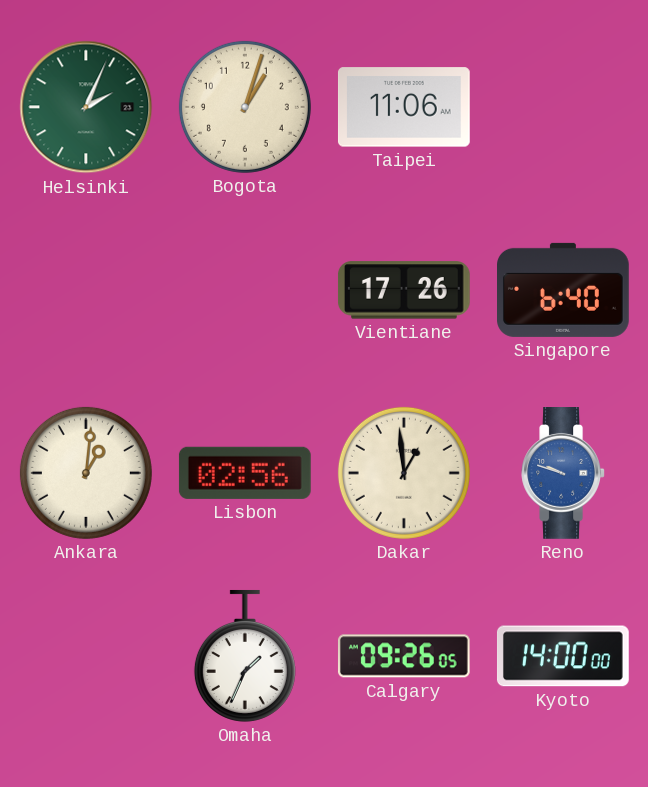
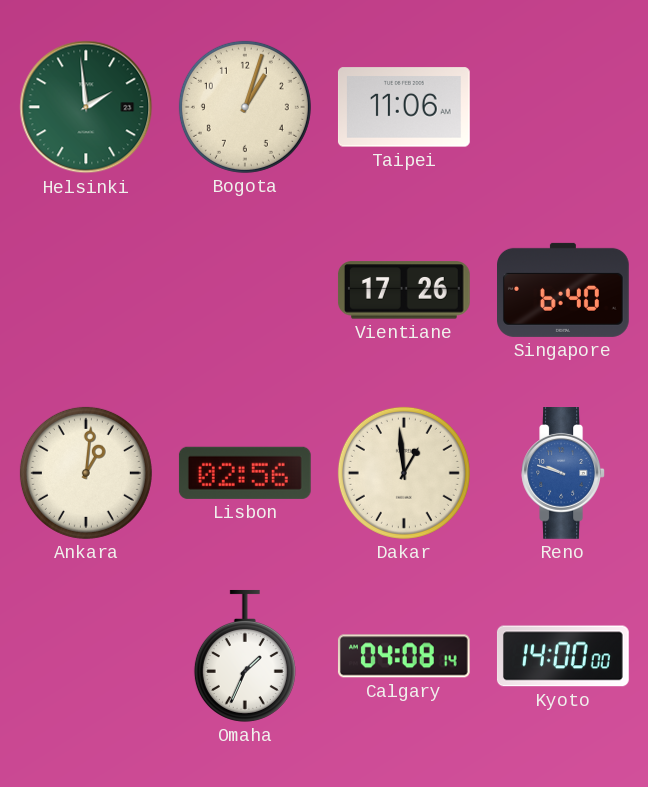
Helsinki: 2:04 -> 1:59
Calgary: 09:26 -> 04:08
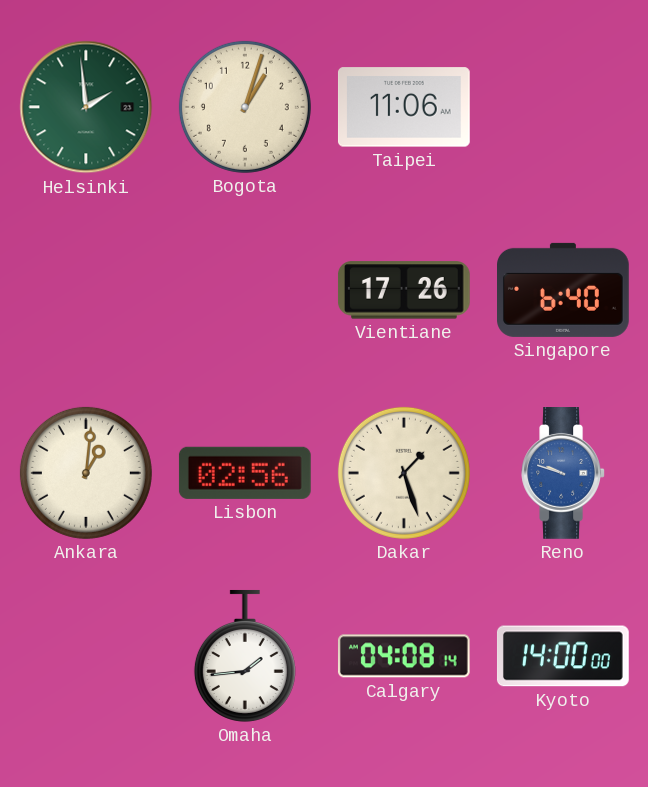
Dakar: 12:59 -> 1:27
Omaha: 1:34 -> 1:44
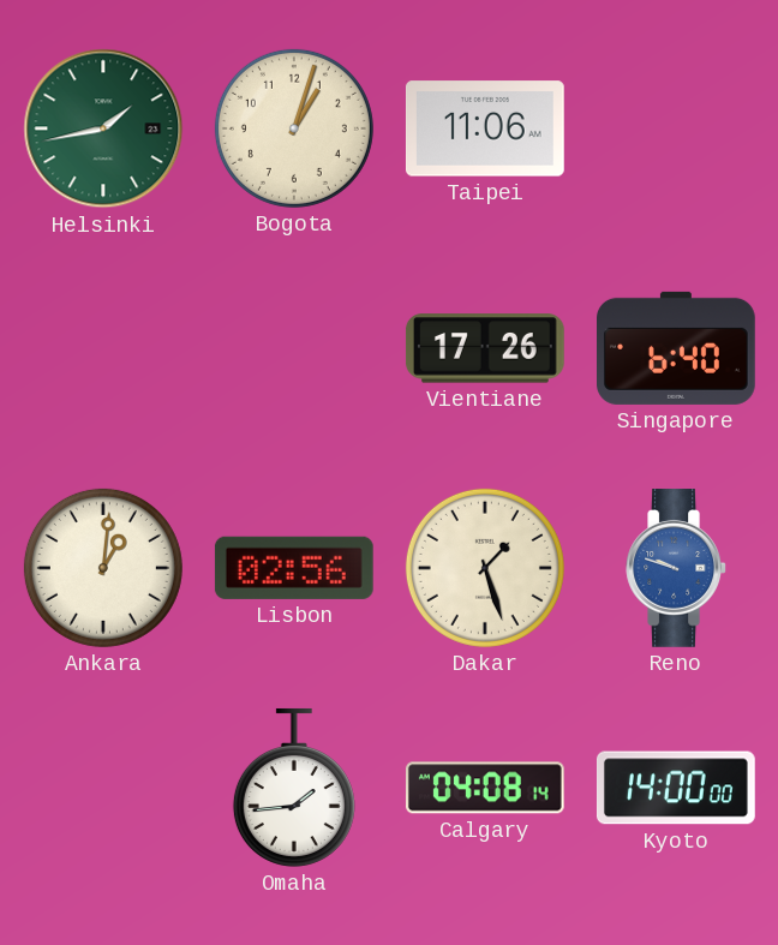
Helsinki: 1:59 -> 1:43
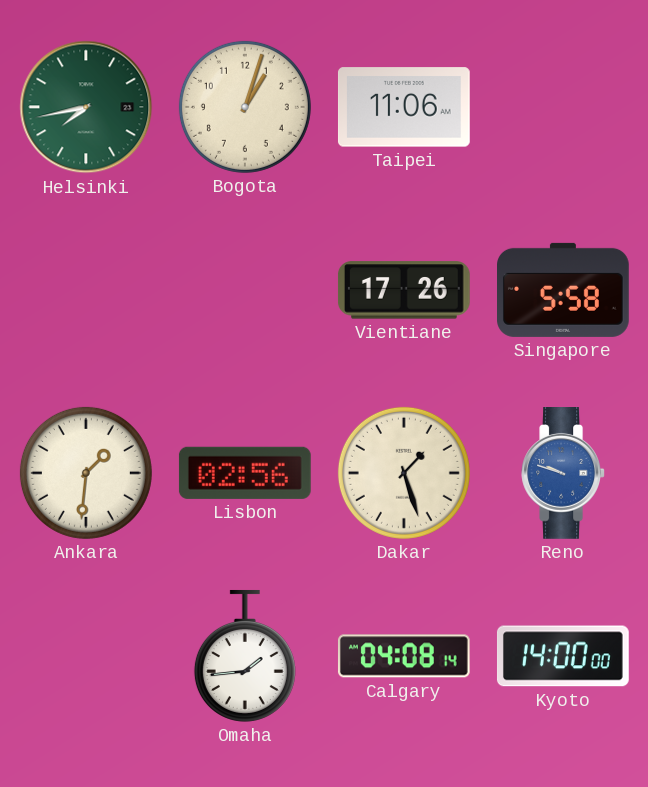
Helsinki: 1:43 -> 7:43
Singapore: 6:40 -> 5:58
Ankara: 1:01 -> 1:31
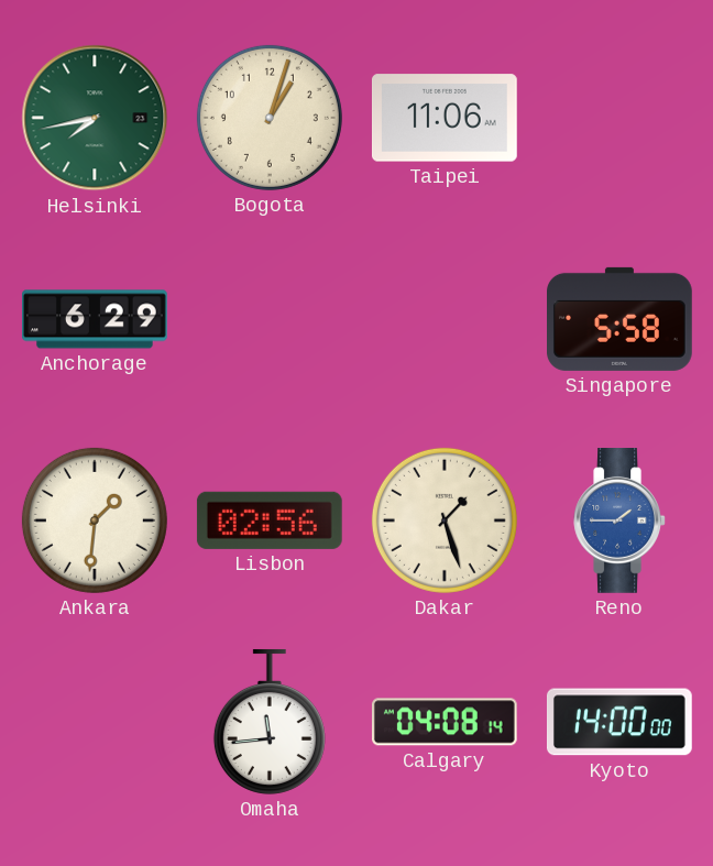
Anchorage: none -> 6:29
Vientiane: 17:26 -> none
Reno: 9:48 -> 1:45
Omaha: 1:44 -> 11:44
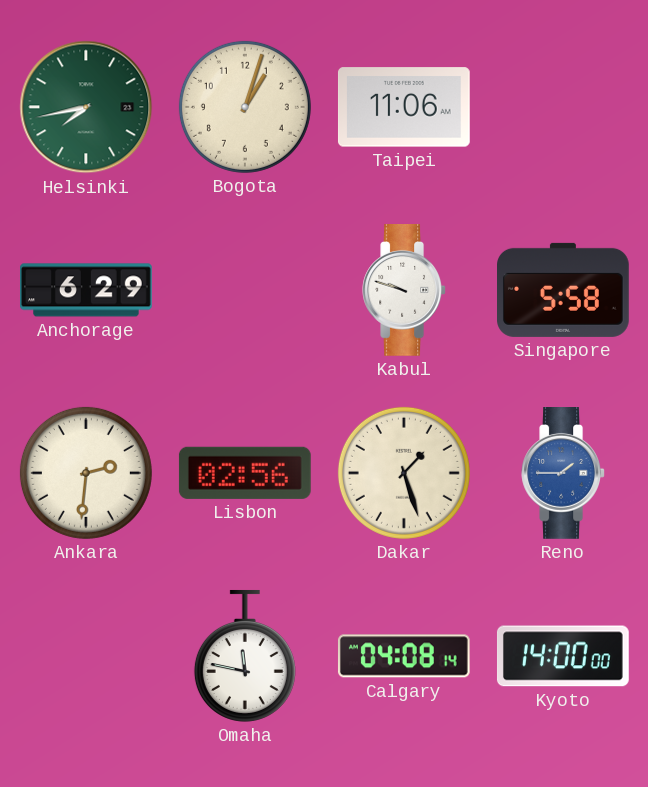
Kabul: none -> 9:48
Ankara: 1:31 -> 2:31
Omaha: 11:44 -> 11:47
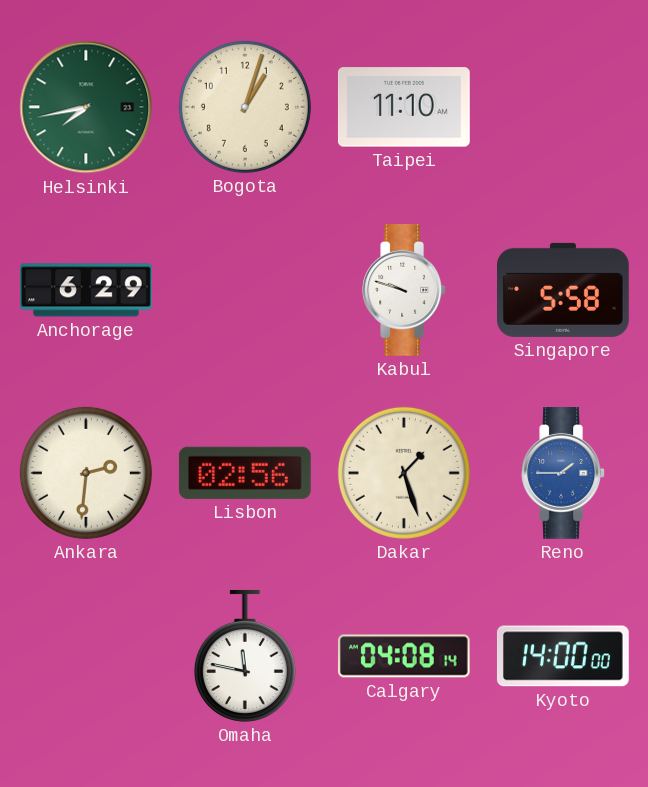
Taipei: 11:06 -> 11:10
